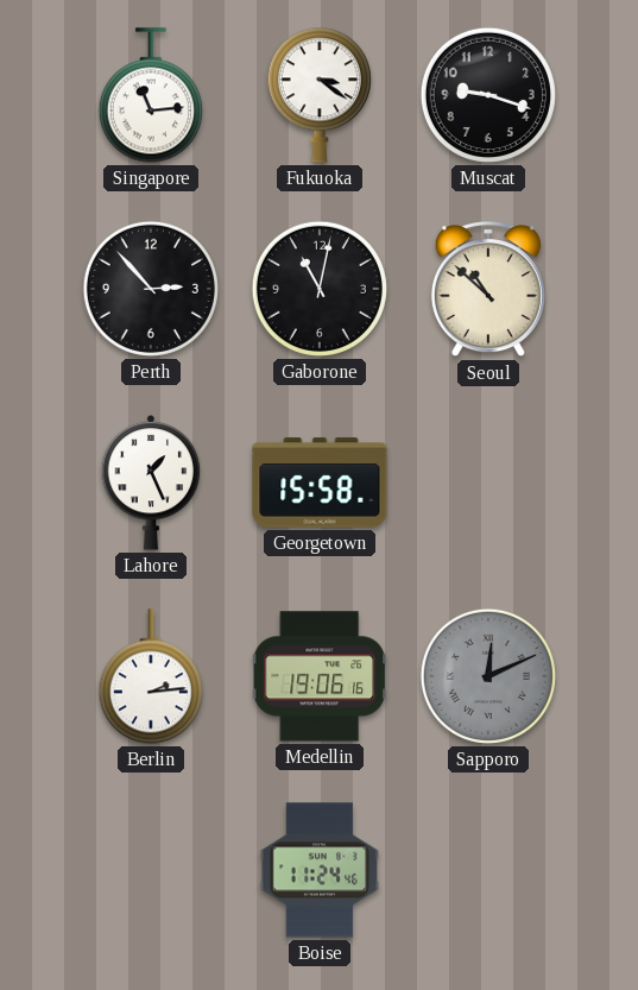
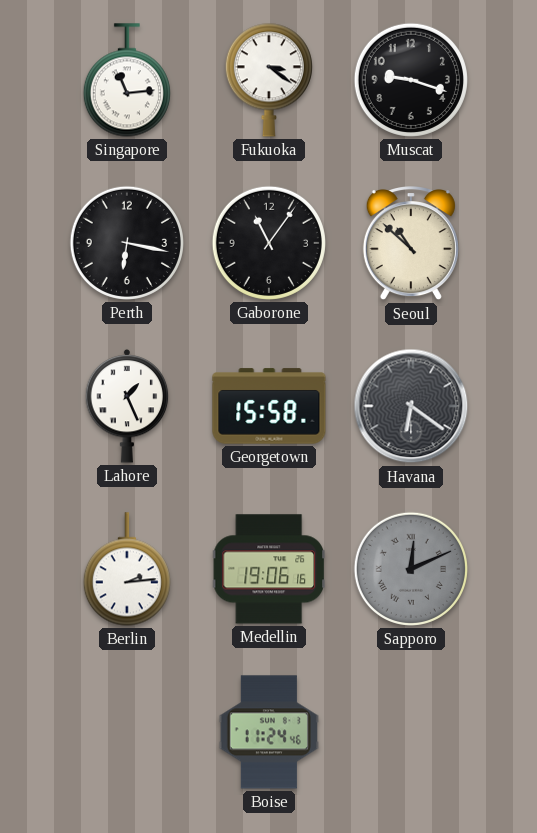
Perth: 2:53 -> 6:17
Gaborone: 11:02 -> 11:06
Havana: none -> 6:21
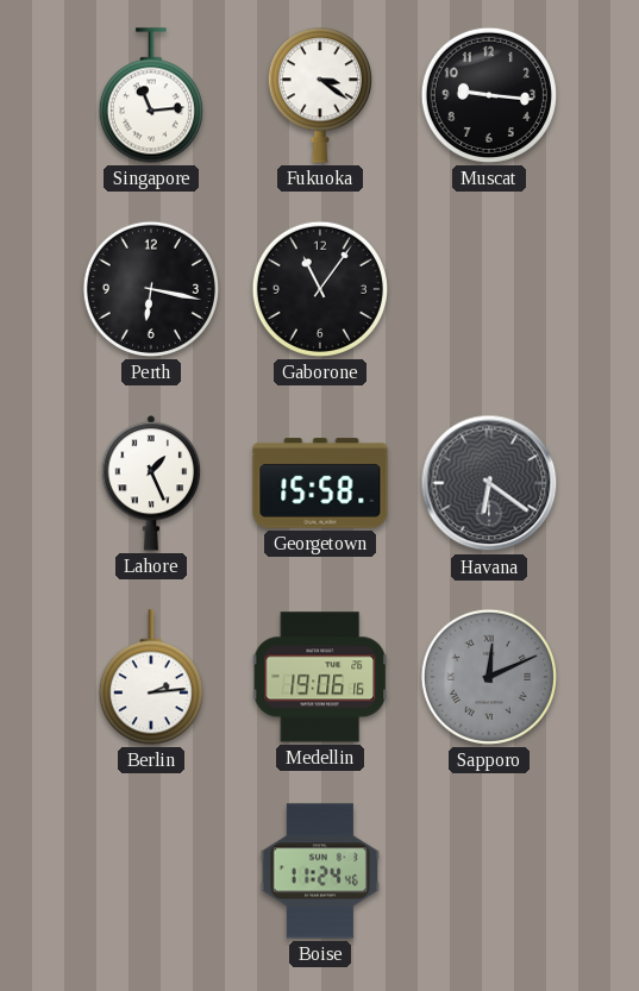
Muscat: 9:18 -> 9:16
Seoul: 10:52 -> none
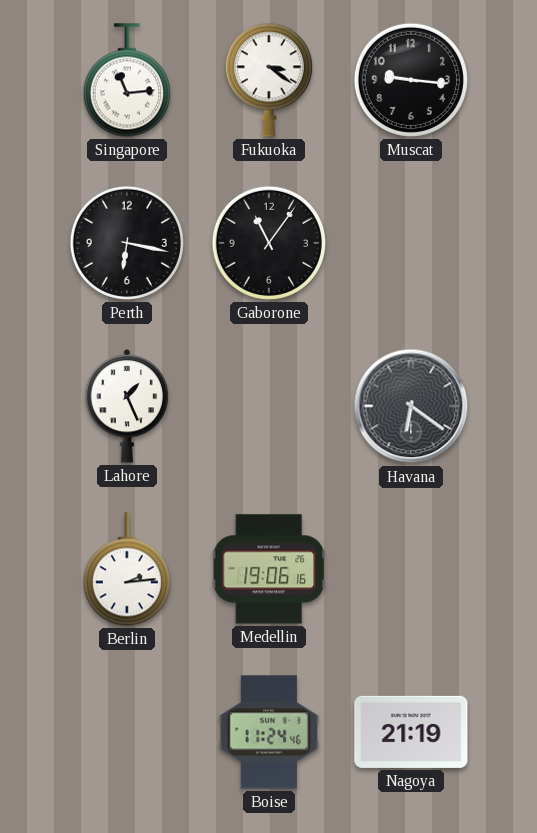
Georgetown: 15:58 -> none
Sapporo: 12:11 -> none
Nagoya: none -> 21:19
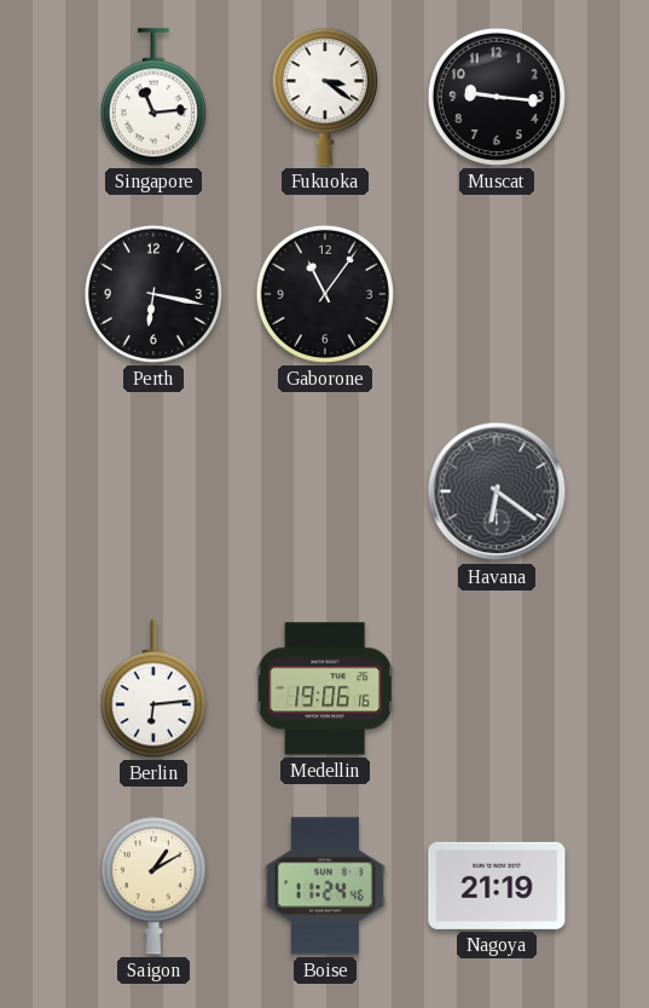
Lahore: 1:26 -> none
Berlin: 2:14 -> 6:14
Saigon: none -> 1:10
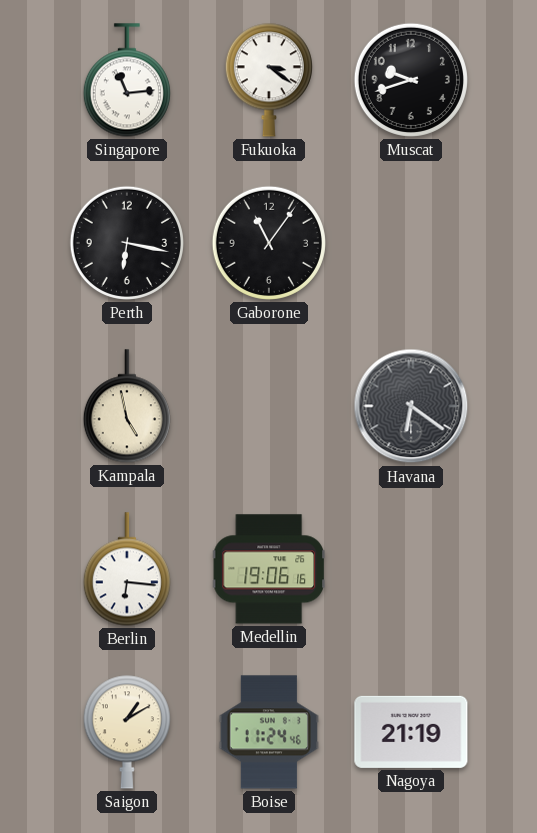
Muscat: 9:16 -> 9:42
Kampala: none -> 4:58
Berlin: 6:14 -> 6:16
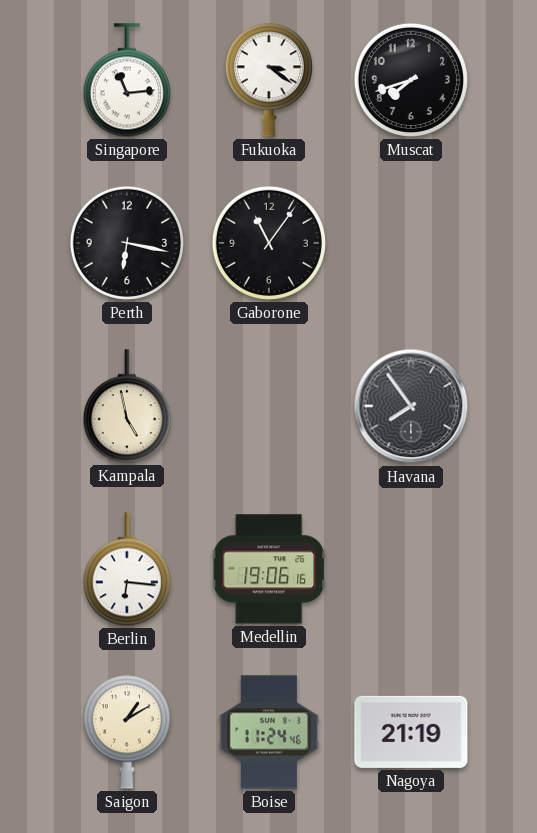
Muscat: 9:42 -> 7:42
Havana: 6:21 -> 7:54
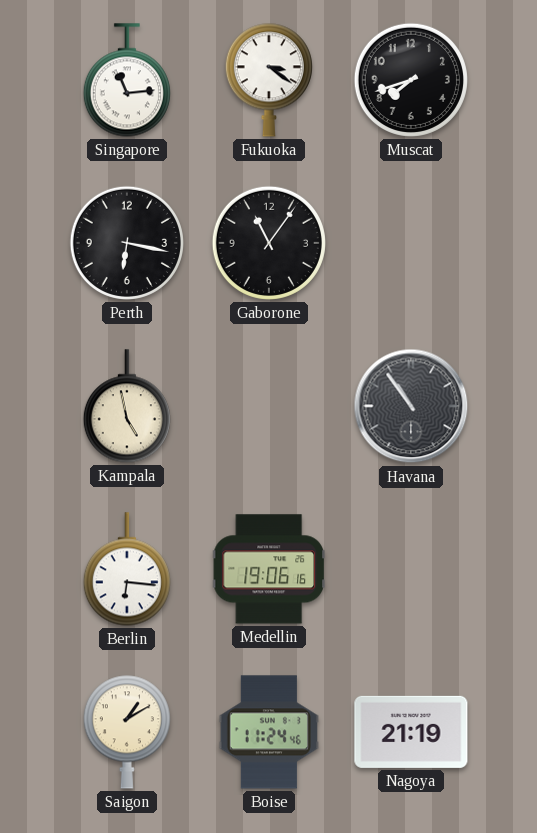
Havana: 7:54 -> 10:54
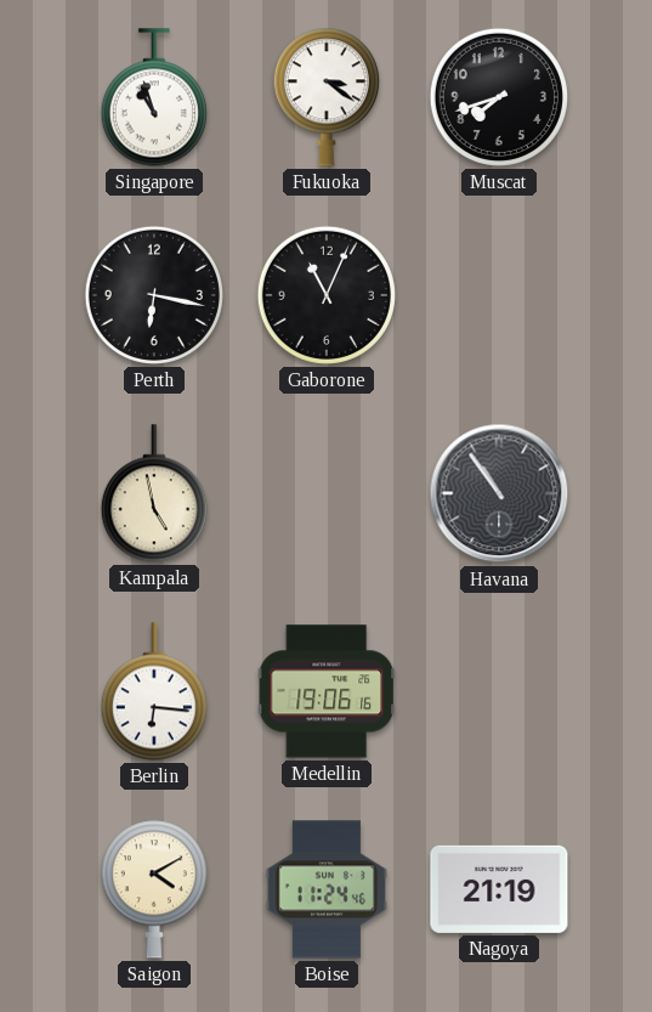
Singapore: 11:14 -> 10:57
Gaborone: 11:06 -> 11:04
Saigon: 1:10 -> 4:10
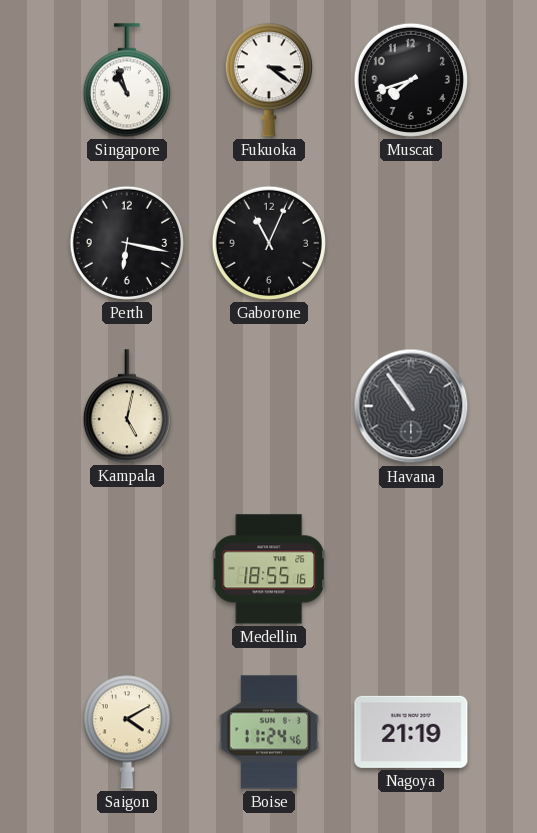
Kampala: 4:58 -> 5:02
Berlin: 6:16 -> none
Medellin: 19:06 -> 18:55
